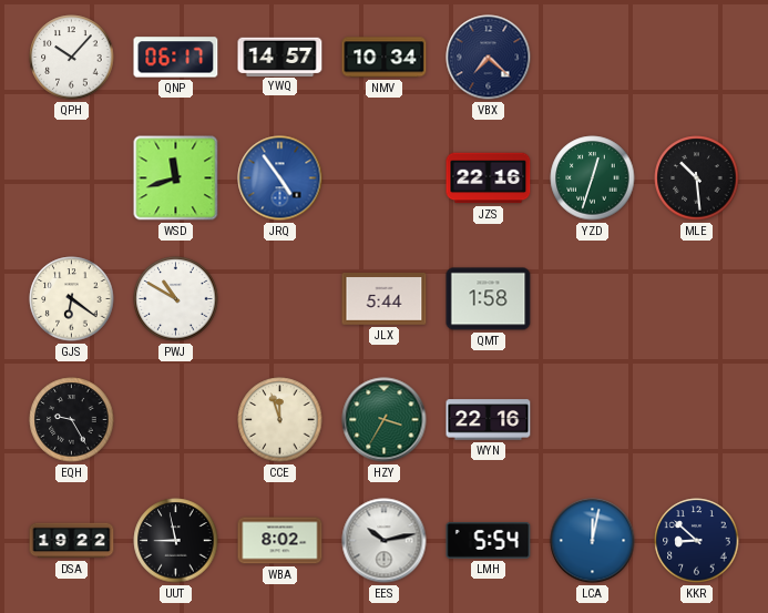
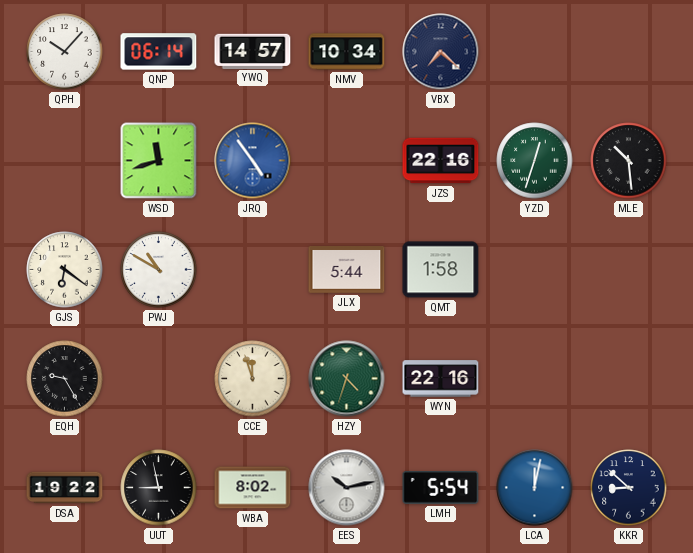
QNP: 06:17 -> 06:14
HZY: 3:35 -> 4:33
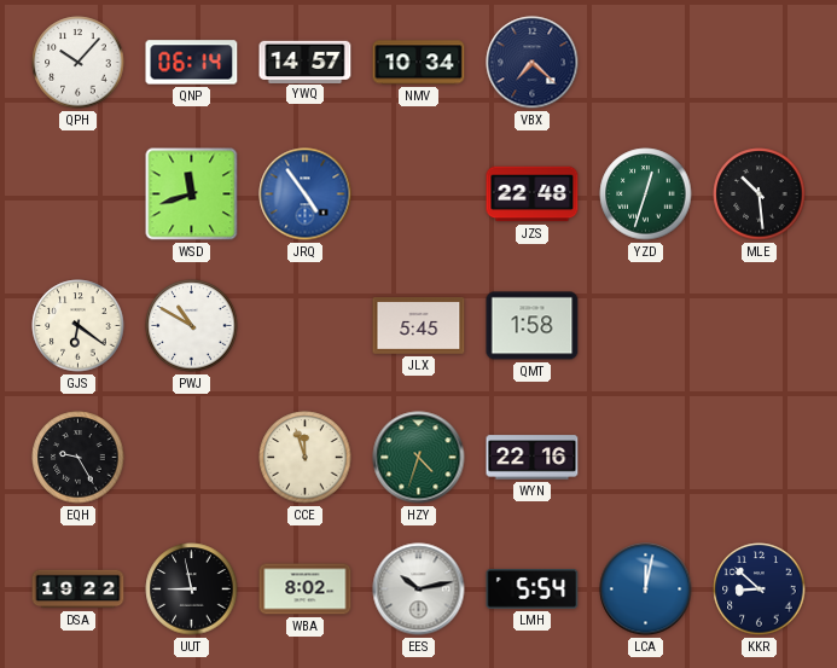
JZS: 22:16 -> 22:48
JLX: 5:44 -> 5:45
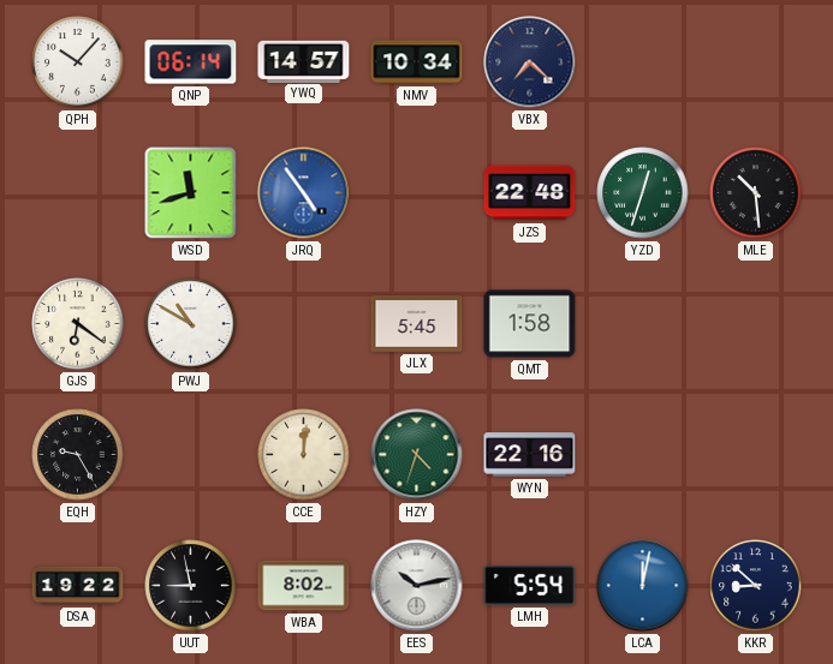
CCE: 11:57 -> 12:01
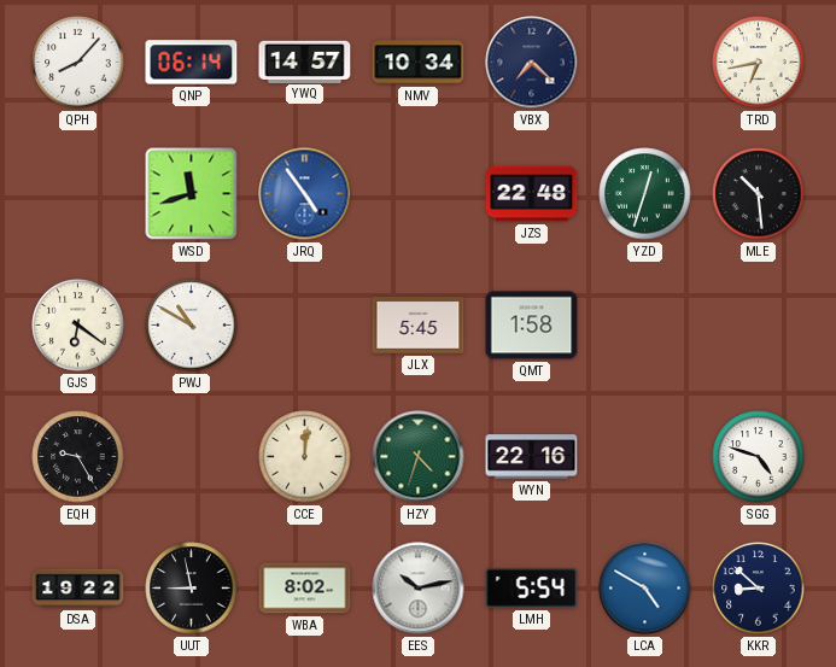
QPH: 10:07 -> 8:07
TRD: none -> 6:43
SGG: none -> 4:48
LCA: 12:02 -> 4:50
